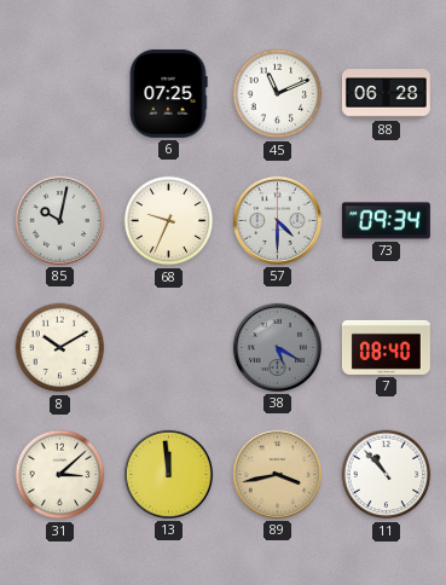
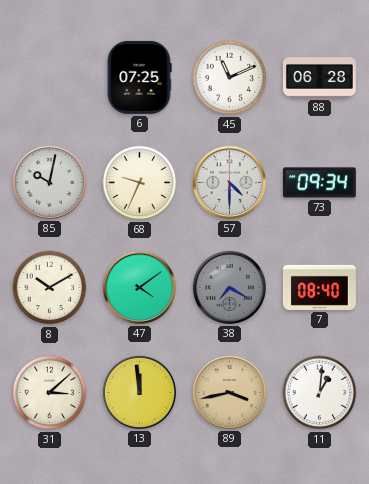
47: none -> 4:09
38: 5:20 -> 7:20
11: 10:53 -> 1:01
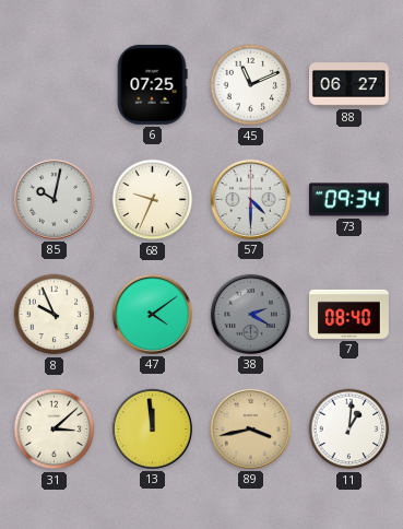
88: 06:28 -> 06:27
8: 10:10 -> 9:56
38: 7:20 -> 2:20
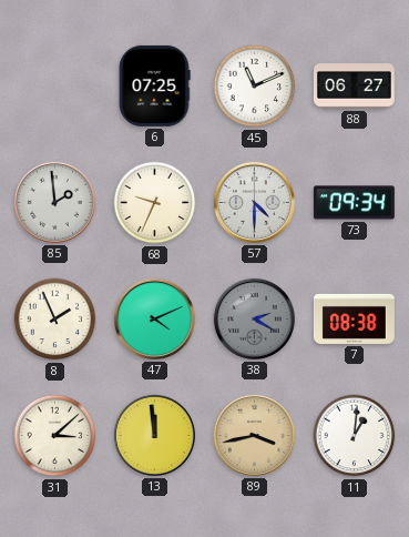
85: 10:02 -> 1:59
8: 9:56 -> 1:56
47: 4:09 -> 4:11
7: 08:40 -> 08:38
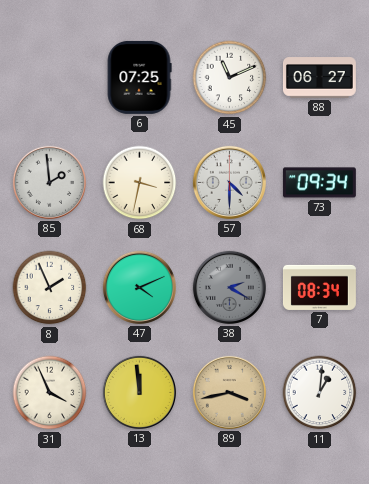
68: 9:34 -> 3:32
7: 08:38 -> 08:34
31: 3:08 -> 3:56
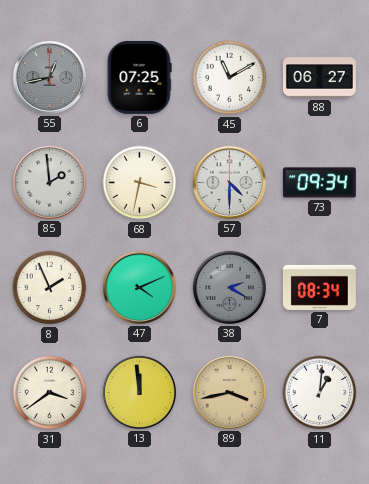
55: none -> 12:43
45: 11:11 -> 11:10
31: 3:56 -> 3:39
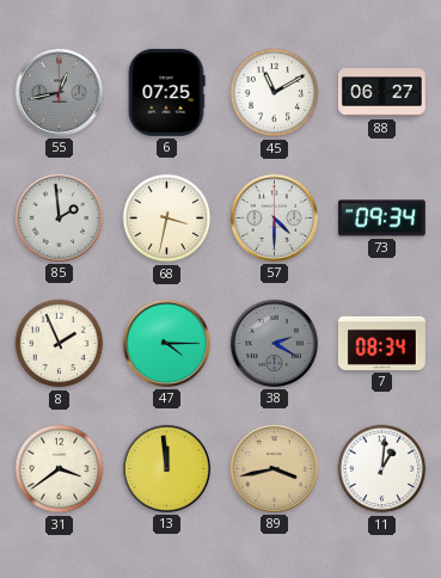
47: 4:11 -> 4:15
